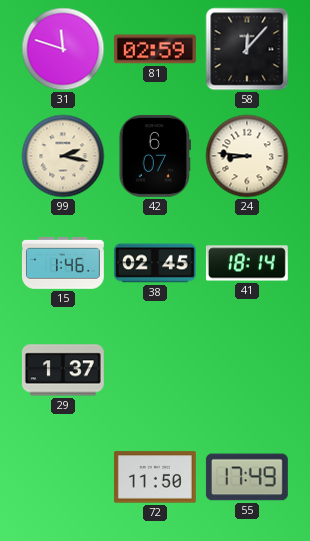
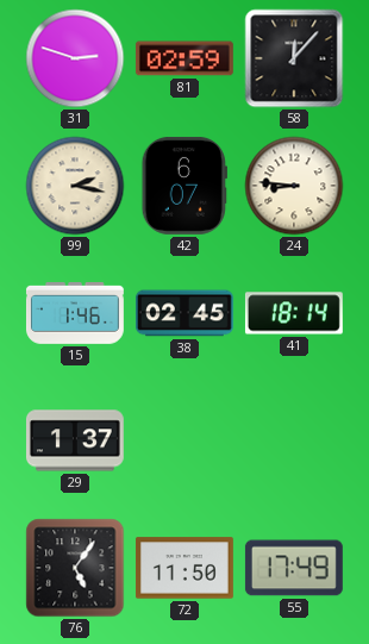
31: 11:48 -> 2:48
76: none -> 5:06
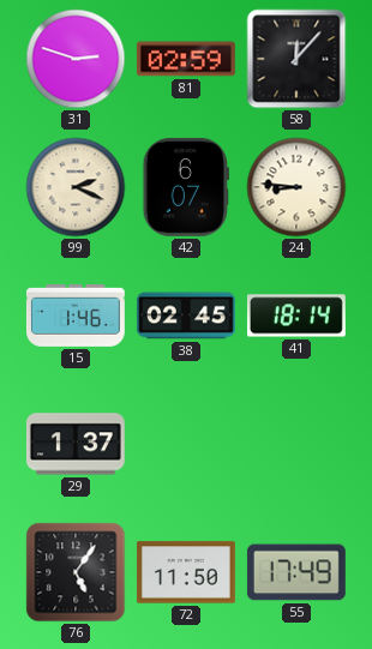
99: 2:17 -> 2:19
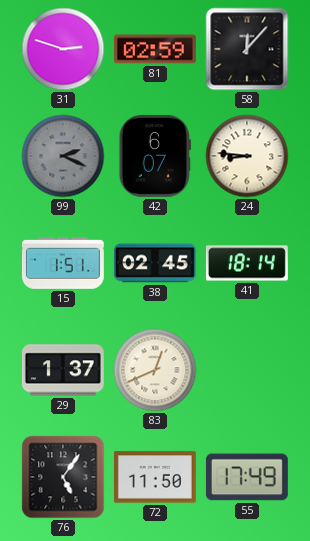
99 dial: cream -> grey
15: 1:46 -> 1:51
83: none -> 12:41
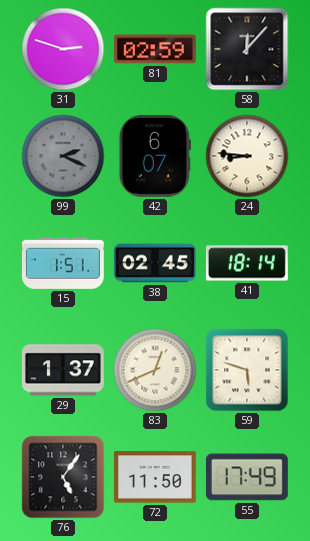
59: none -> 5:48
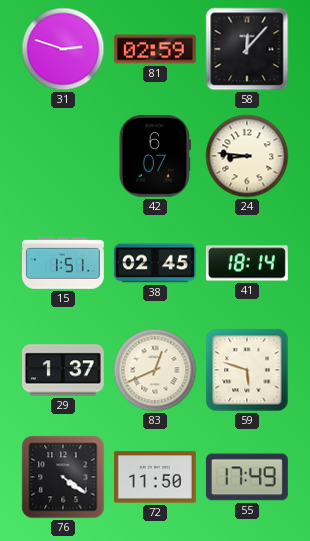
99: 2:19 -> none
76: 5:06 -> 4:21
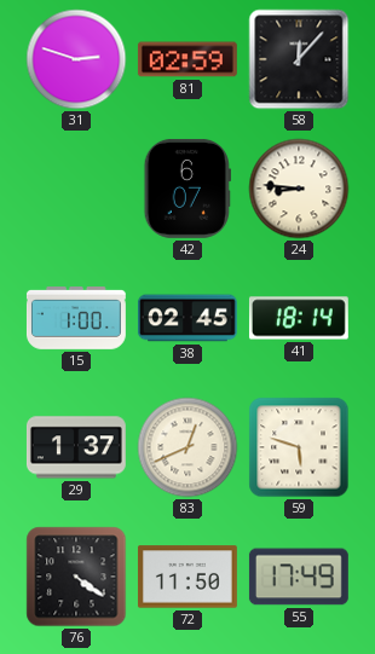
15: 1:51 -> 1:00
